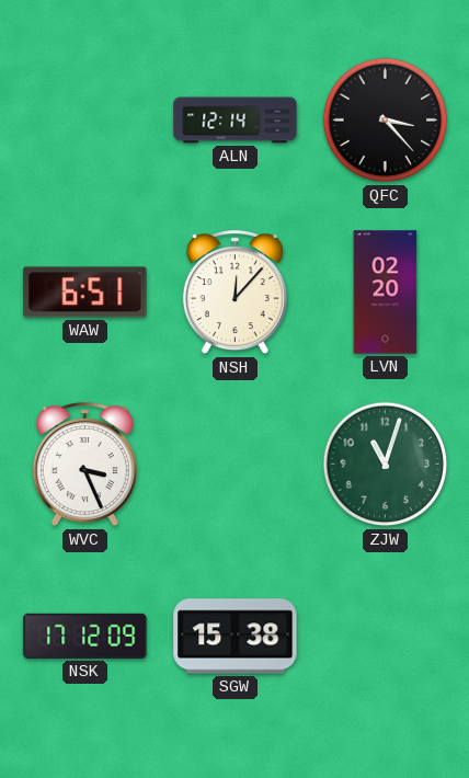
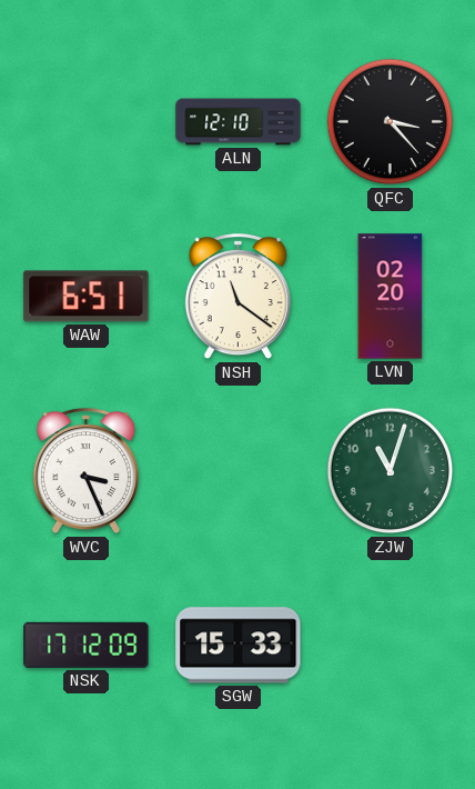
ALN: 12:14 -> 12:10
NSH: 12:07 -> 11:21
SGW: 15:38 -> 15:33
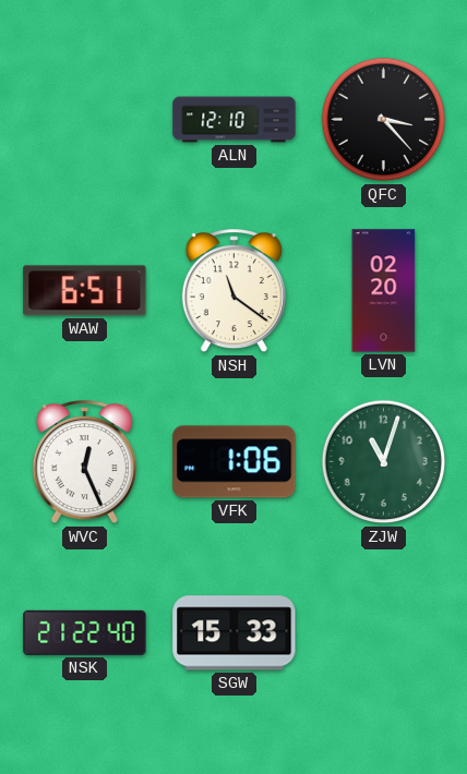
WVC: 3:26 -> 12:26
VFK: none -> 1:06
NSK: 17:12 -> 21:22
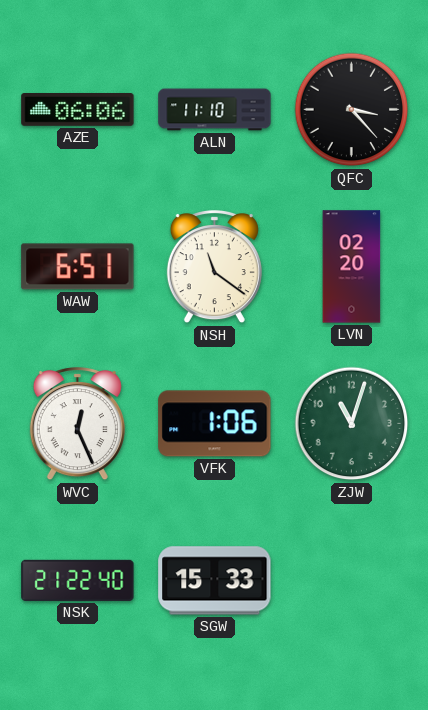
AZE: none -> 06:06
ALN: 12:10 -> 11:10
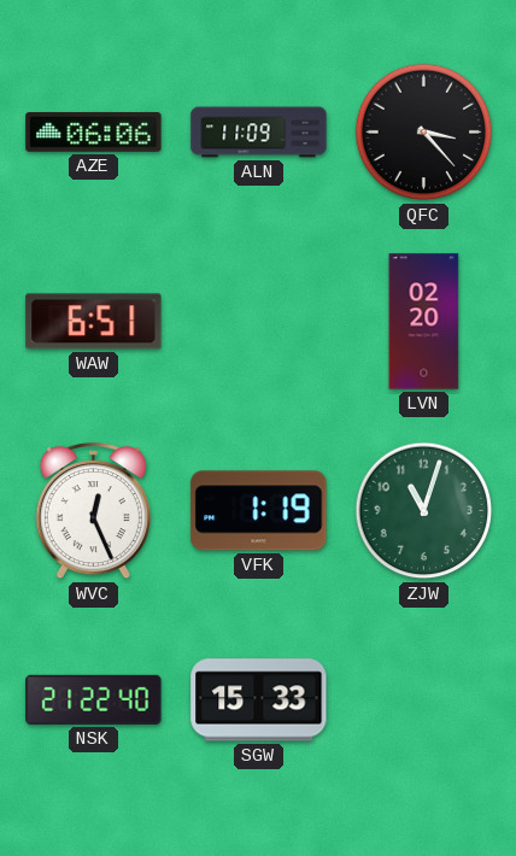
ALN: 11:10 -> 11:09
NSH: 11:21 -> none
VFK: 1:06 -> 1:19
